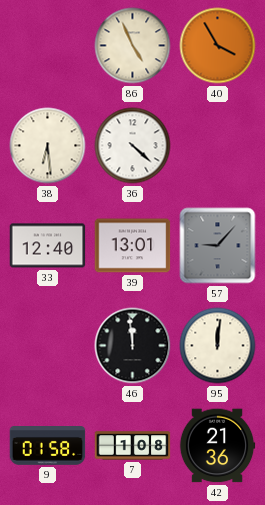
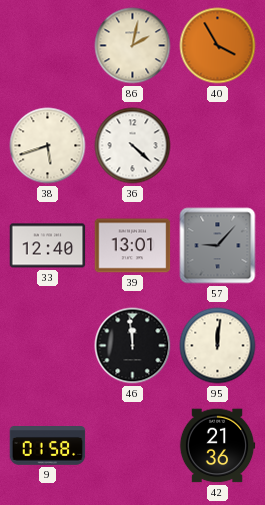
86: 4:56 -> 2:02
38: 6:29 -> 5:42
7: 1:08 -> none
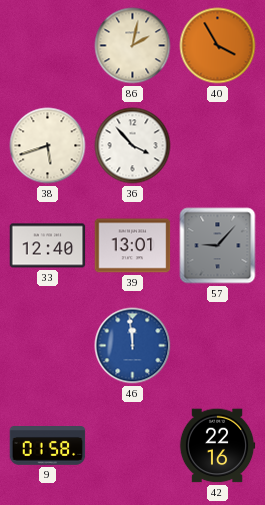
36: 4:22 -> 3:53
46 dial: black -> blue
95: 12:01 -> none
42: 21:36 -> 22:16
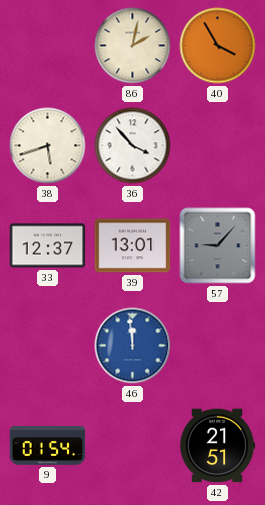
33: 12:40 -> 12:37
9: 01:58 -> 01:54
42: 22:16 -> 21:51
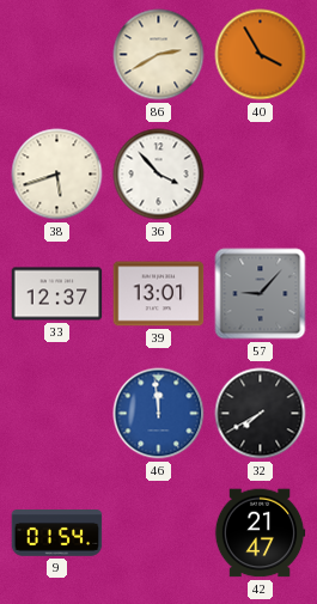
86: 2:02 -> 2:40
32: none -> 7:40
42: 21:51 -> 21:47
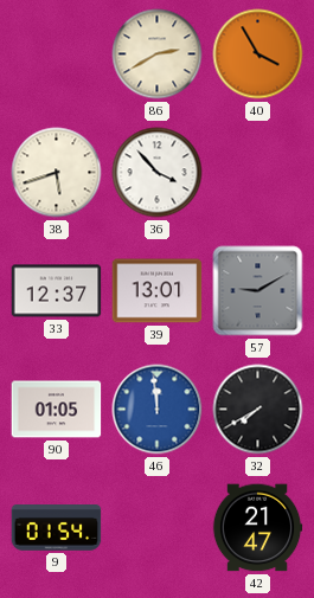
57: 9:07 -> 9:10
90: none -> 01:05
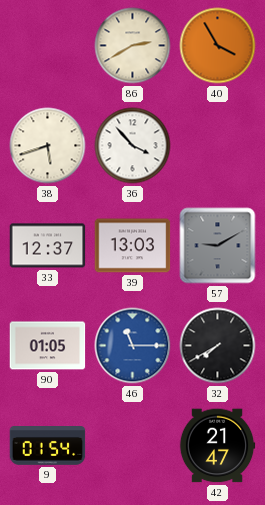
39: 13:01 -> 13:03
46: 11:59 -> 11:15
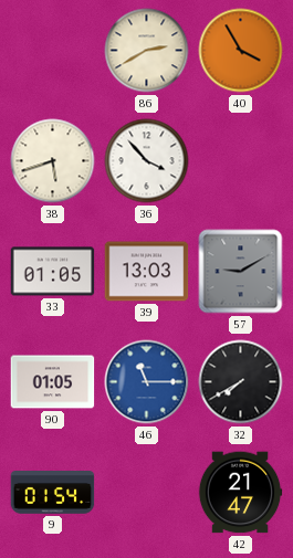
33: 12:37 -> 01:05
